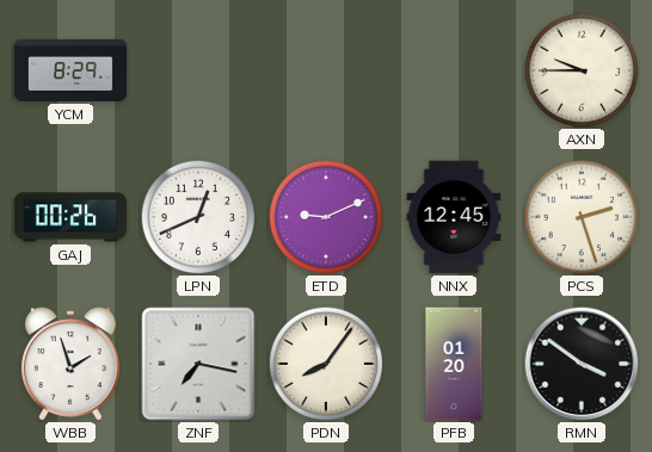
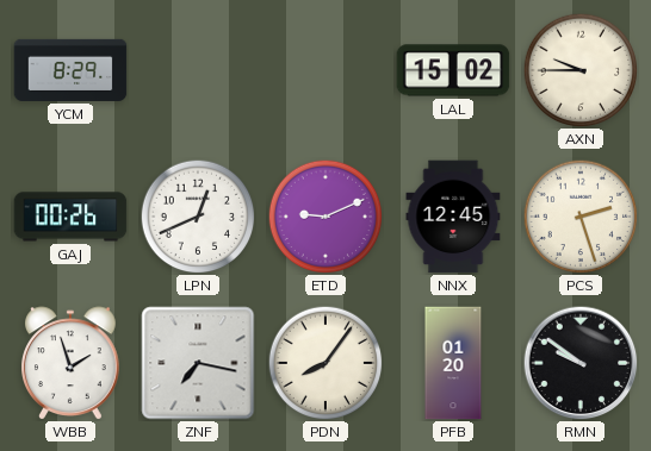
LAL: none -> 15:02
RMN: 3:51 -> 9:51
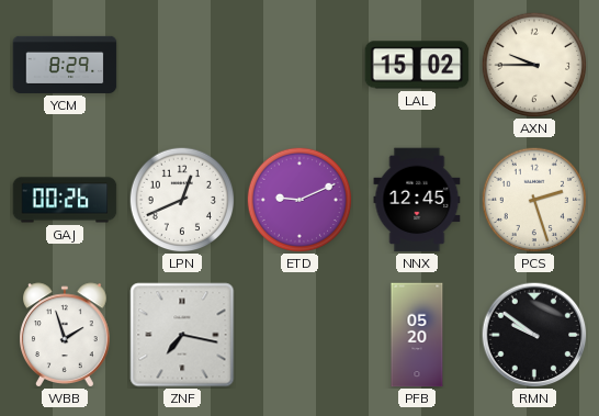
PDN: 8:06 -> none
PFB: 01:20 -> 05:20
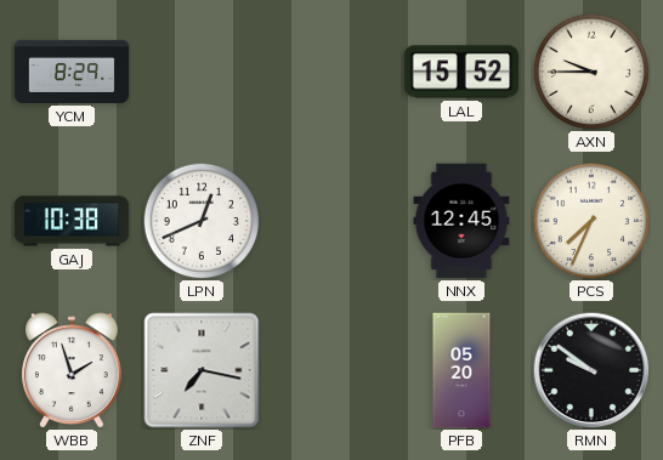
LAL: 15:02 -> 15:52
GAJ: 00:26 -> 10:38
ETD: 9:11 -> none
PCS: 2:27 -> 7:34
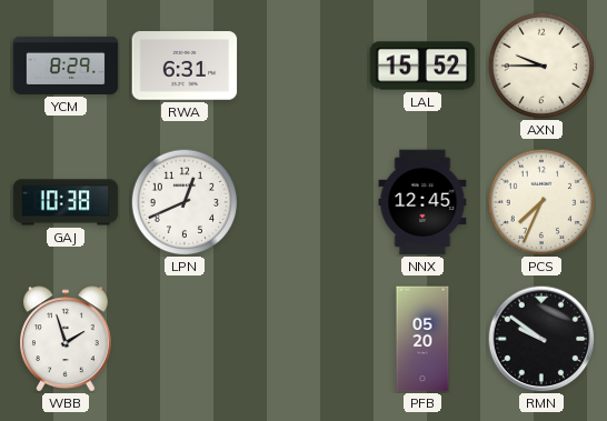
RWA: none -> 6:31
ZNF: 7:17 -> none
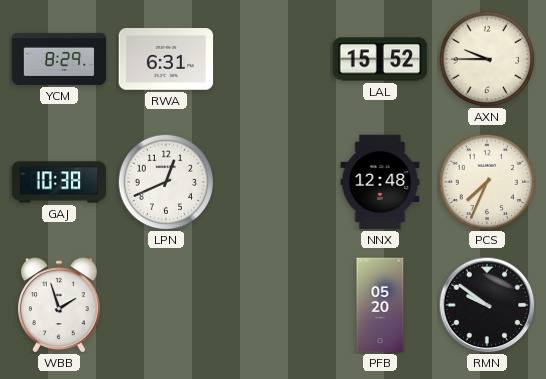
NNX: 12:45 -> 12:48
